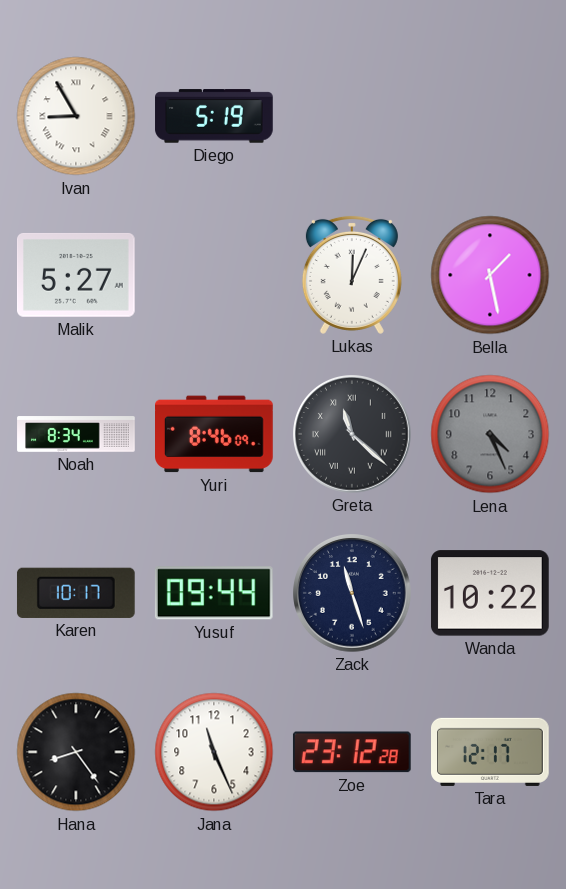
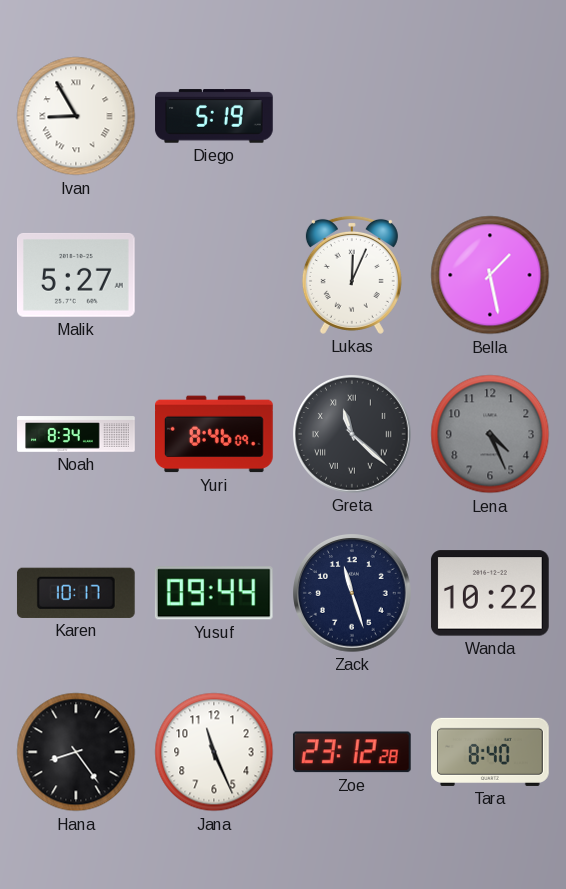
Tara: 12:17 -> 8:40
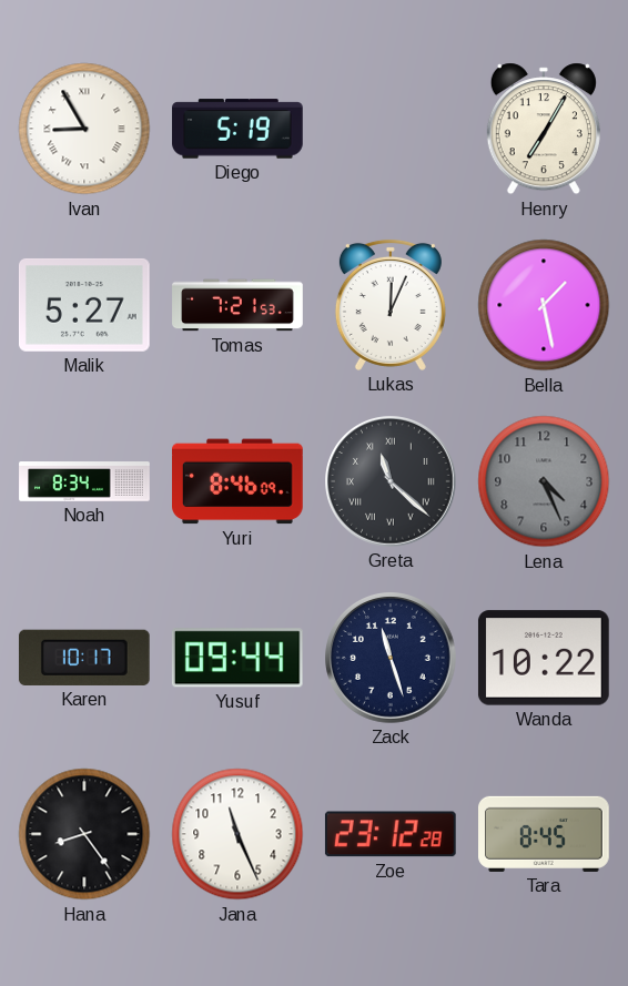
Henry: none -> 7:05
Tomas: none -> 7:21
Tara: 8:40 -> 8:45
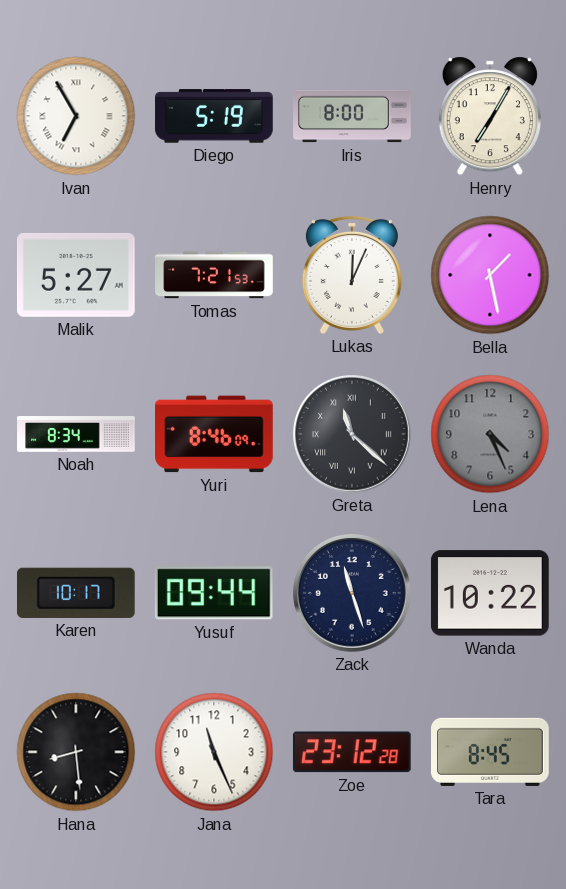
Ivan: 8:55 -> 6:55
Iris: none -> 8:00
Hana: 8:24 -> 8:29
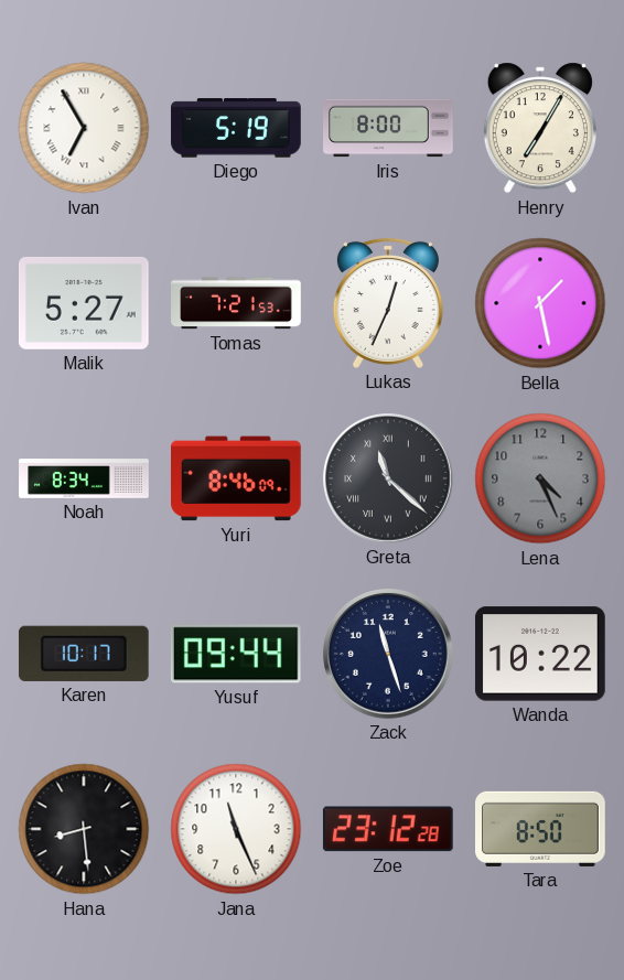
Lukas: 12:04 -> 12:34
Tara: 8:45 -> 8:50
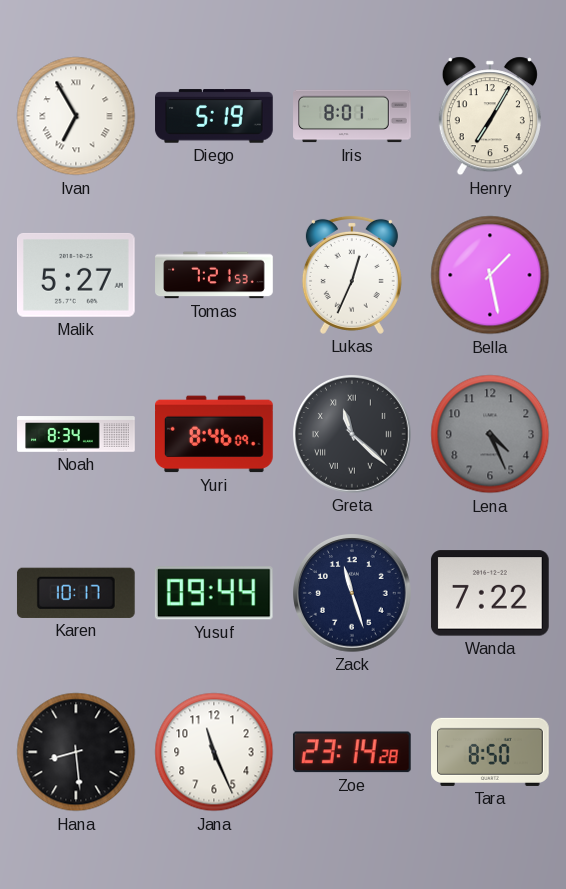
Iris: 8:00 -> 8:01
Wanda: 10:22 -> 7:22
Zoe: 23:12 -> 23:14
